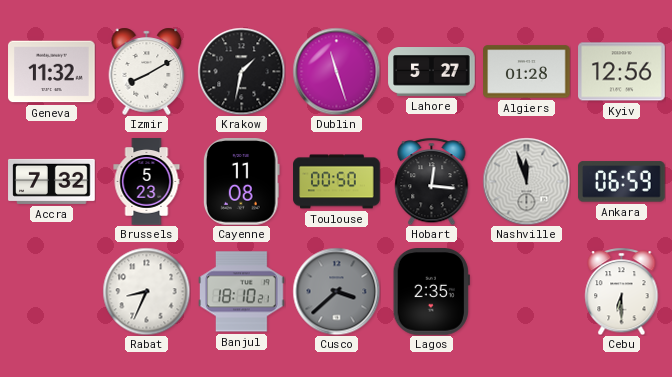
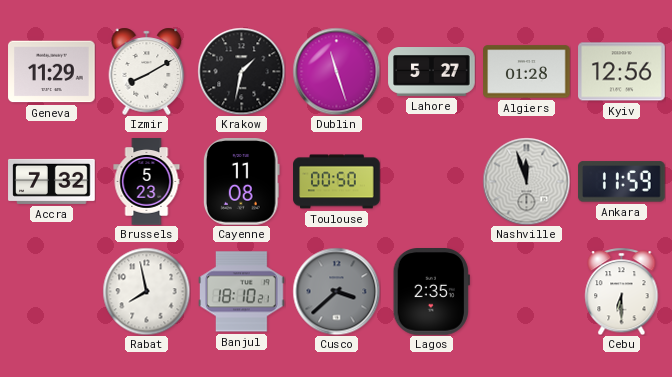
Geneva: 11:32 -> 11:29
Hobart: 12:16 -> none
Ankara: 06:59 -> 11:59
Rabat: 8:34 -> 7:58
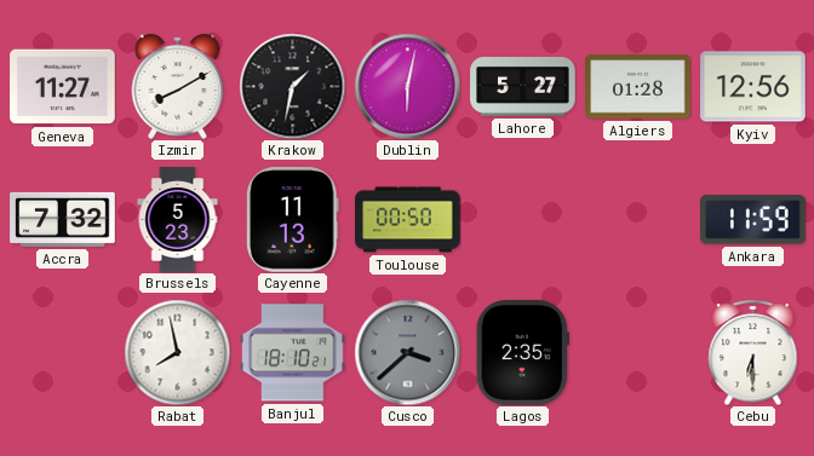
Geneva: 11:29 -> 11:27
Dublin: 11:27 -> 6:02
Cayenne: 11:08 -> 11:13
Nashville: 11:57 -> none
